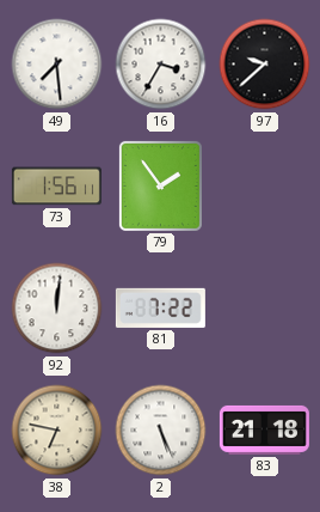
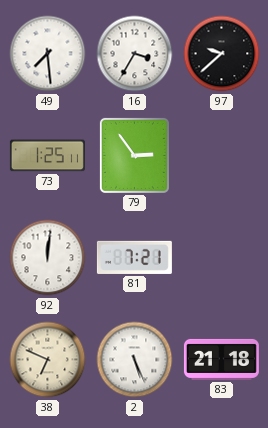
73: 1:56 -> 1:25
79: 1:54 -> 2:54
81: 7:22 -> 7:21
38: 6:47 -> 6:49
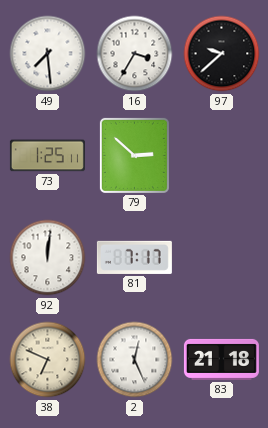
79: 2:54 -> 2:52
81: 7:21 -> 7:17
2: 5:26 -> 12:26
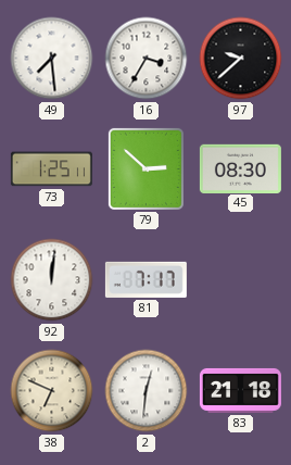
45: none -> 08:30
2: 12:26 -> 12:31
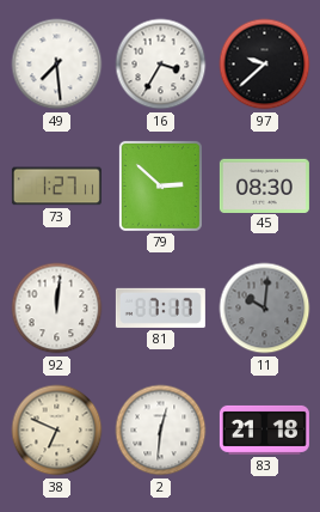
73: 1:25 -> 1:27
11: none -> 10:01
